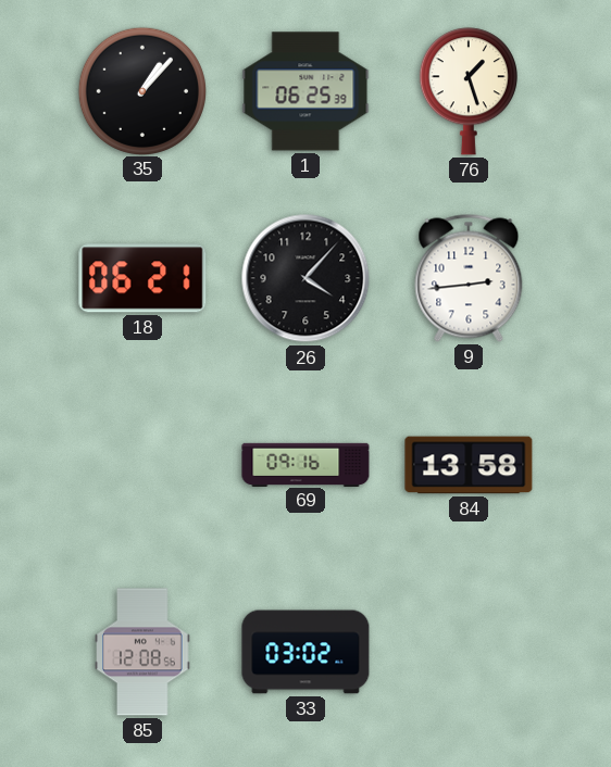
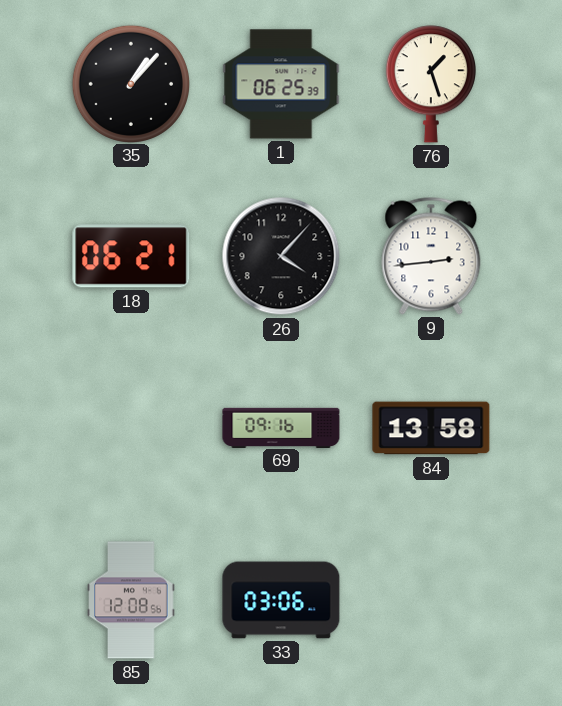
33: 03:02 -> 03:06
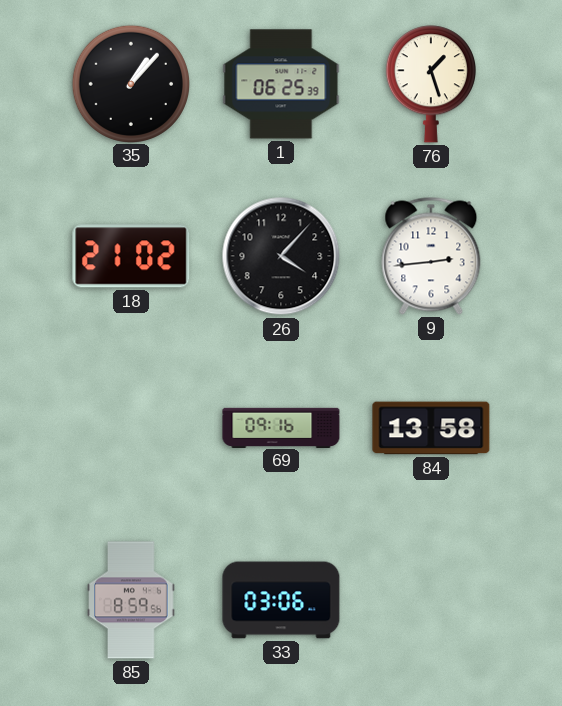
18: 06:21 -> 21:02
85: 12:08 -> 8:59
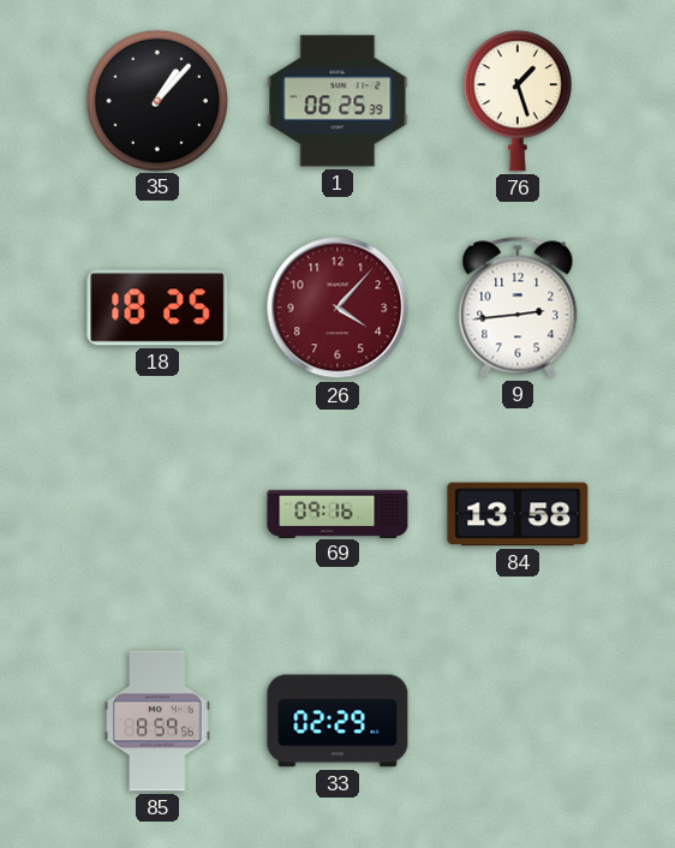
18: 21:02 -> 18:25
26 dial: black -> burgundy
33: 03:06 -> 02:29
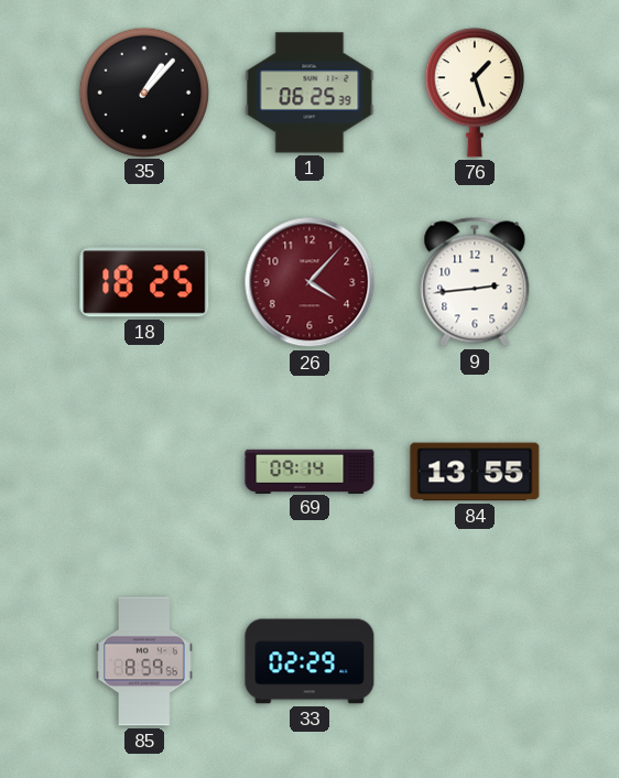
69: 09:16 -> 09:14
84: 13:58 -> 13:55
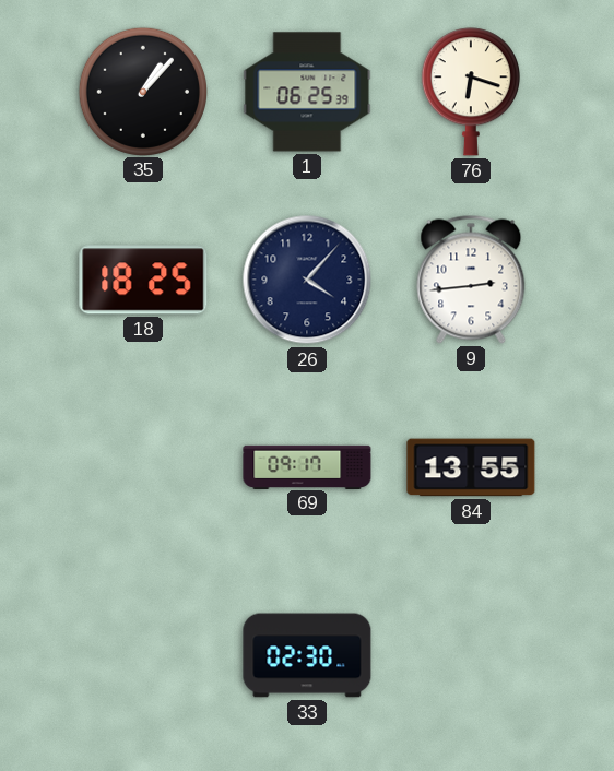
76: 1:27 -> 6:18
26 dial: burgundy -> navy
69: 09:14 -> 09:17
85: 8:59 -> none
33: 02:29 -> 02:30
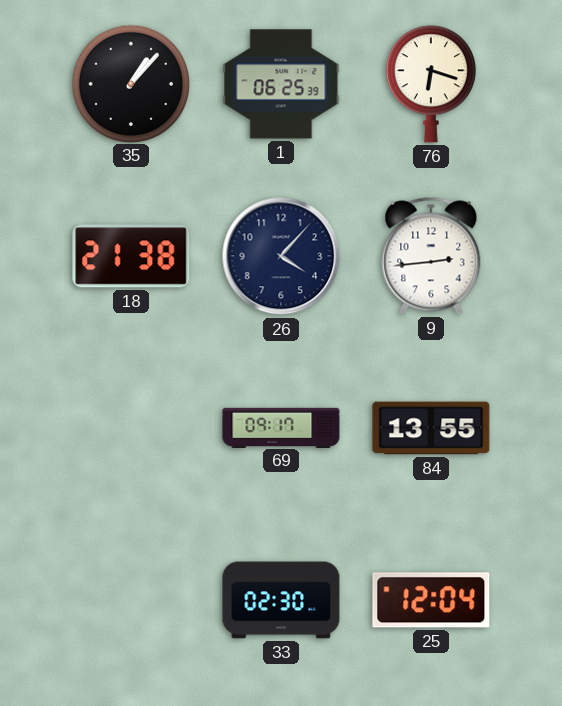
18: 18:25 -> 21:38
25: none -> 12:04
